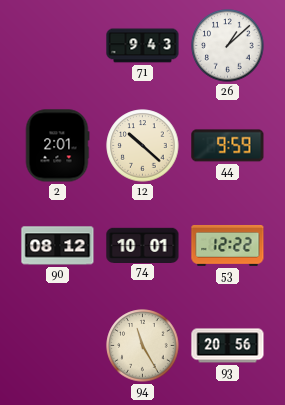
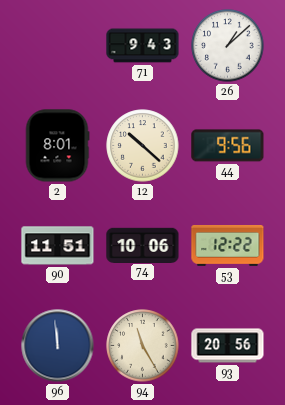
2: 2:01 -> 8:01
44: 9:59 -> 9:56
90: 08:12 -> 11:51
74: 10:01 -> 10:06
96: none -> 11:59
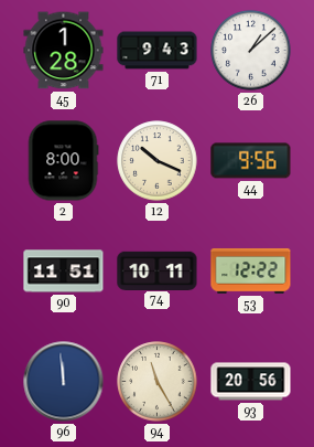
45: none -> 1:28
2: 8:01 -> 8:00
12: 10:22 -> 10:19
74: 10:06 -> 10:11
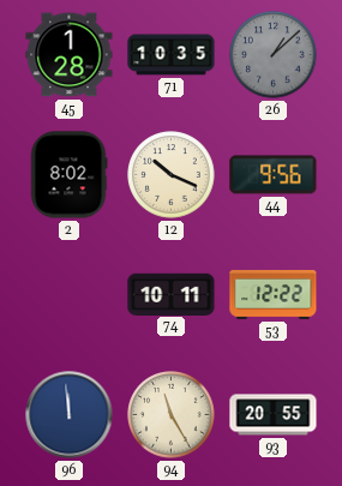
71: 9:43 -> 10:35
26 dial: white -> grey
2: 8:00 -> 8:02
90: 11:51 -> none
93: 20:56 -> 20:55
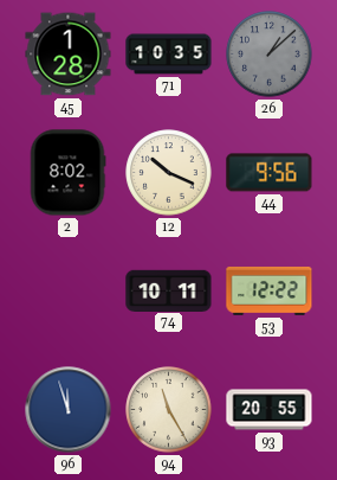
96: 11:59 -> 11:57
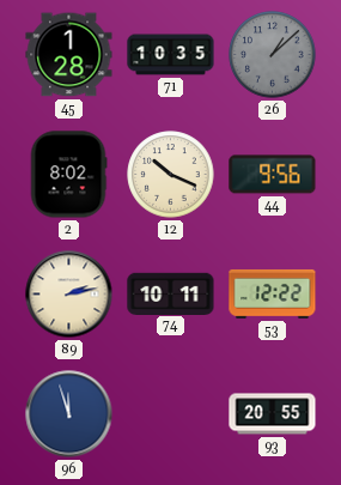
89: none -> 2:13
94: 11:25 -> none
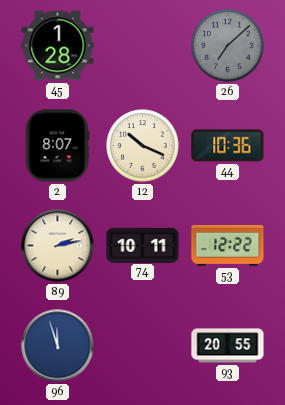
71: 10:35 -> none
26: 1:08 -> 7:08
2: 8:02 -> 8:07
44: 9:56 -> 10:36
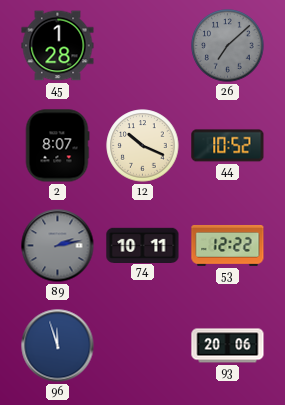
44: 10:36 -> 10:52
89 dial: cream -> grey
93: 20:55 -> 20:06
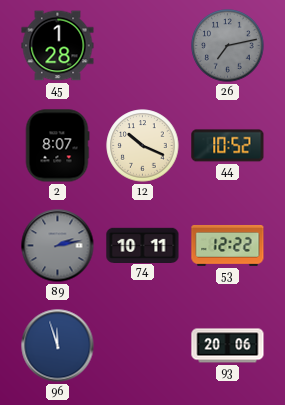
26: 7:08 -> 7:13
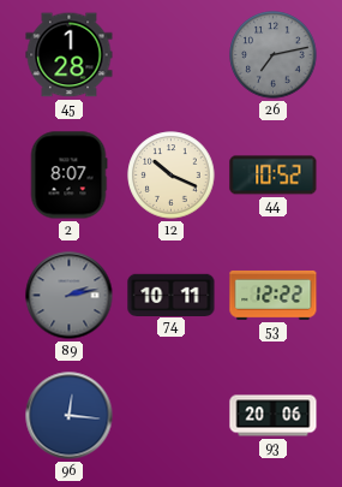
96: 11:57 -> 12:16
